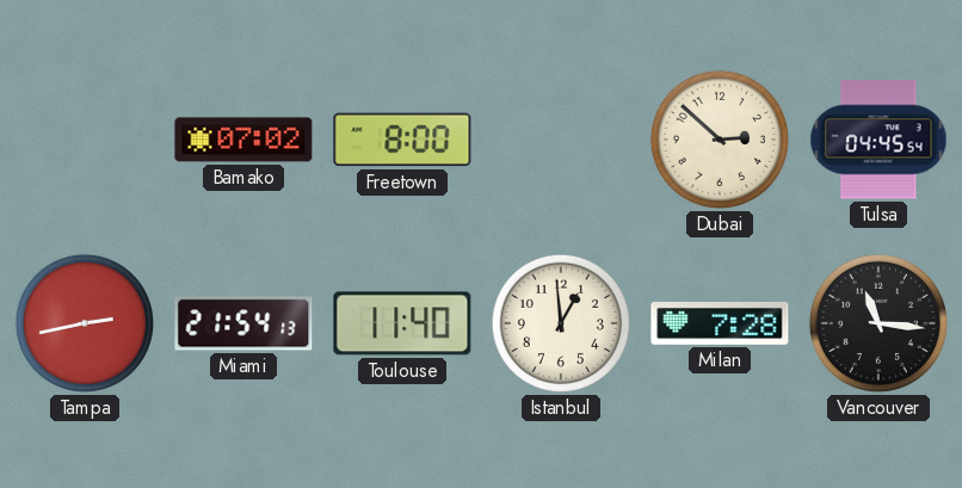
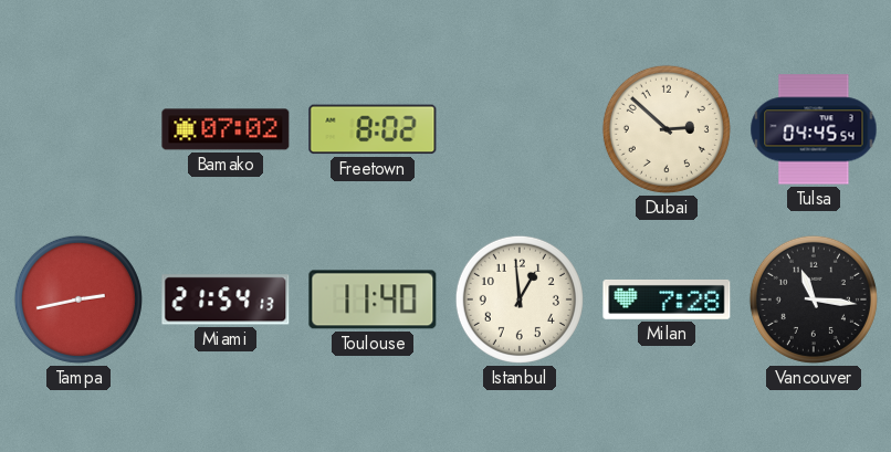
Freetown: 8:00 -> 8:02
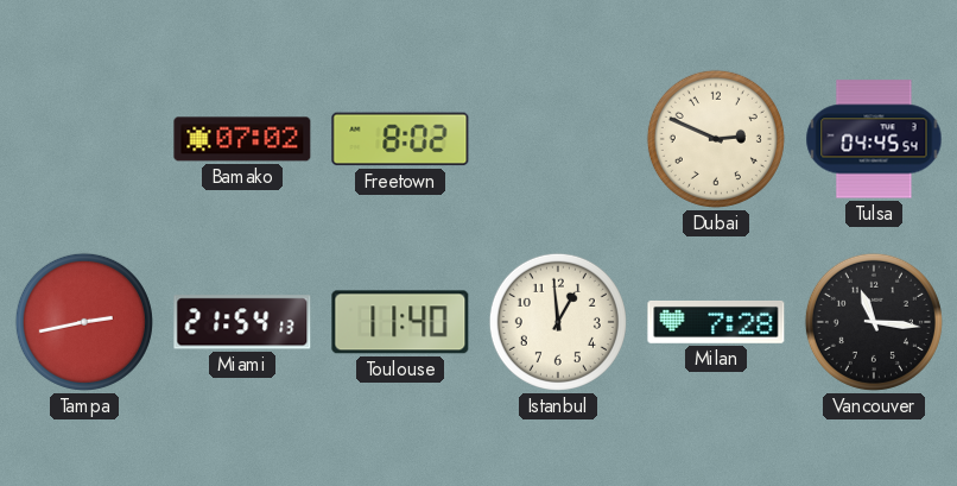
Dubai: 2:52 -> 2:49
